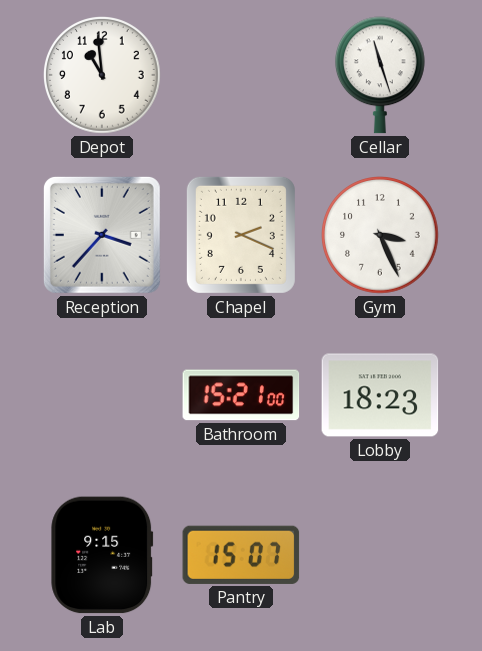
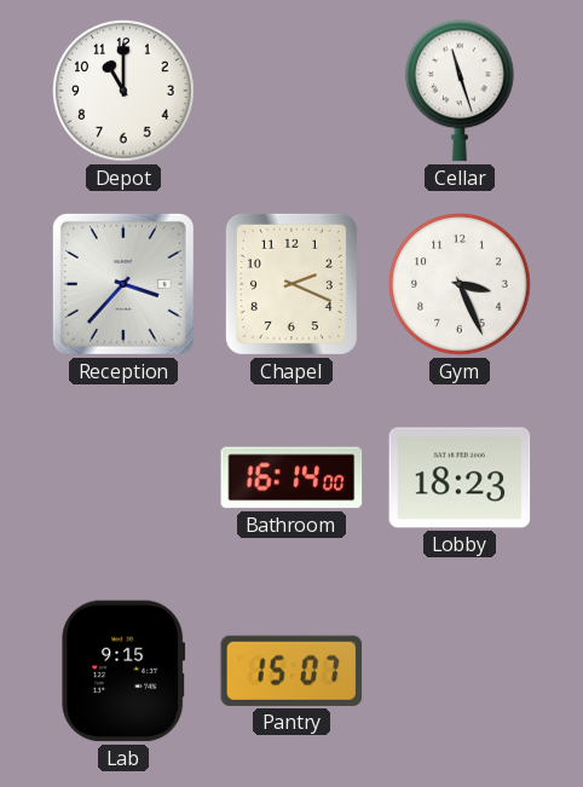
Depot: 10:59 -> 11:00
Bathroom: 15:21 -> 16:14
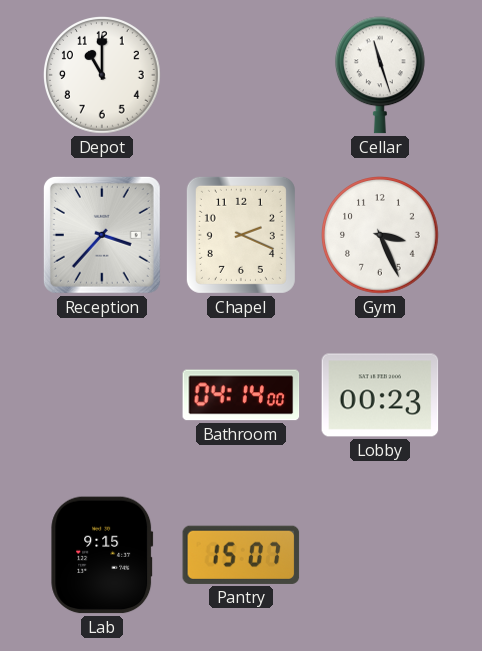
Bathroom: 16:14 -> 04:14
Lobby: 18:23 -> 00:23
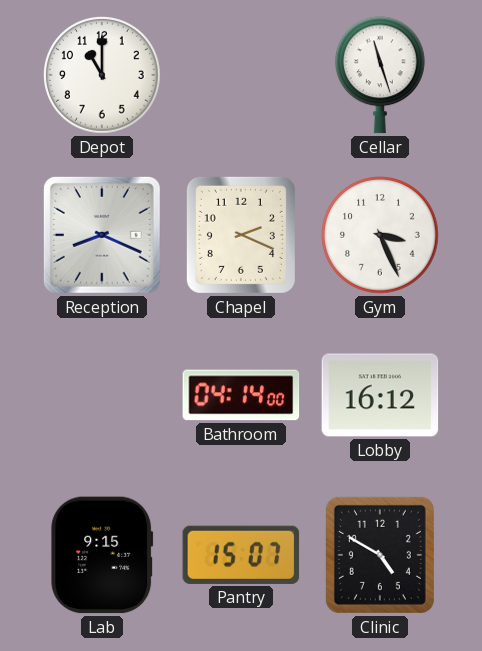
Reception: 3:37 -> 8:19
Lobby: 00:23 -> 16:12
Clinic: none -> 4:50
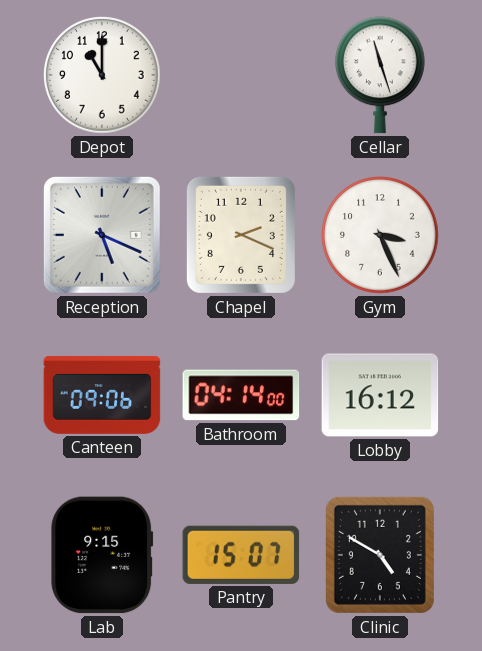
Reception: 8:19 -> 5:19
Canteen: none -> 09:06
